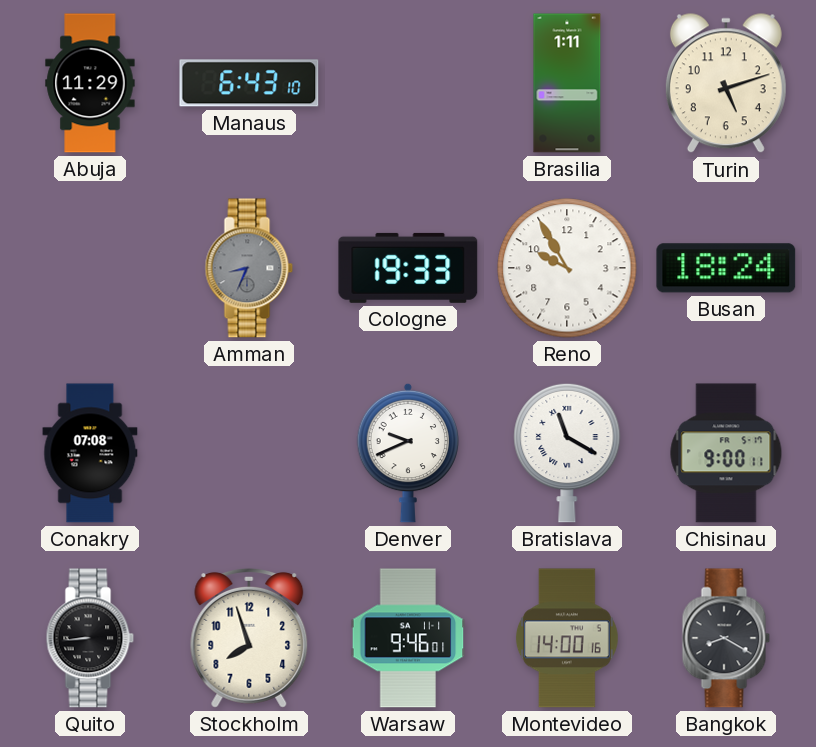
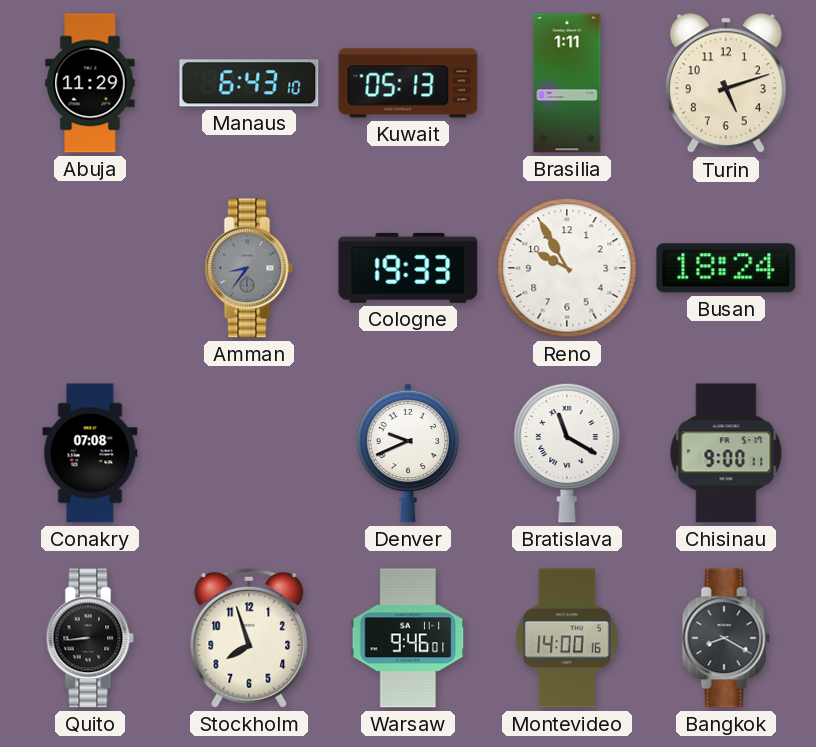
Kuwait: none -> 05:13
Amman: 8:34 -> 8:36
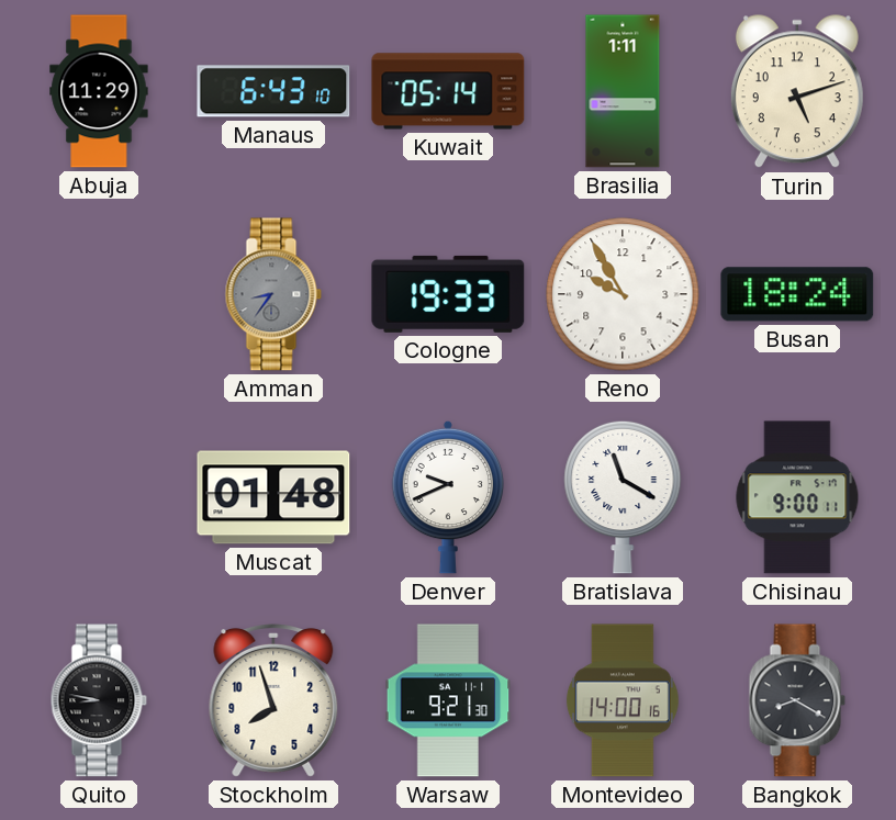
Kuwait: 05:13 -> 05:14
Conakry: 07:08 -> none
Muscat: none -> 01:48
Quito: 8:44 -> 8:47
Warsaw: 9:46 -> 9:21
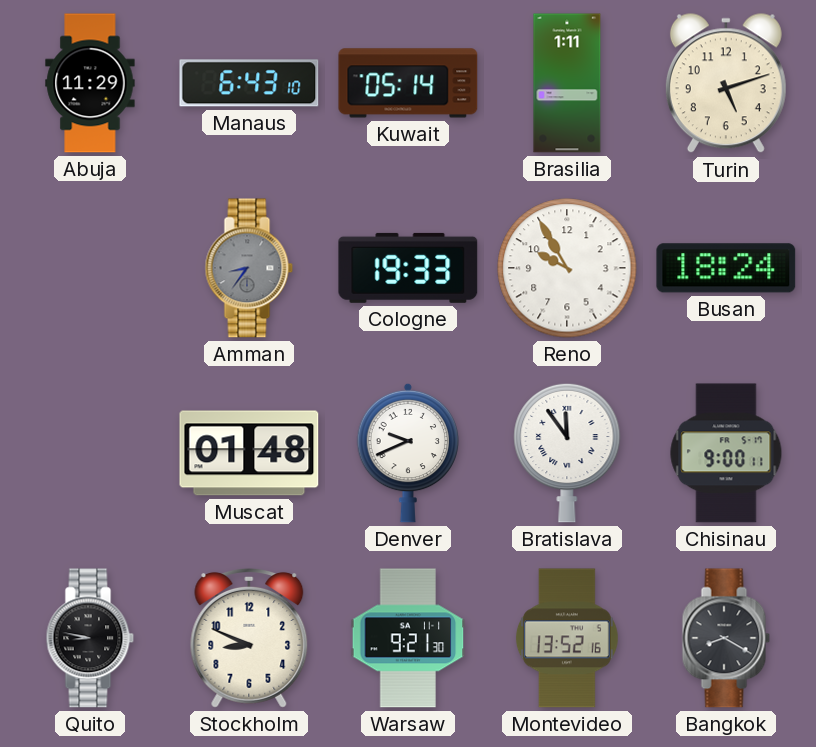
Bratislava: 11:20 -> 11:54
Stockholm: 7:57 -> 8:49
Montevideo: 14:00 -> 13:52
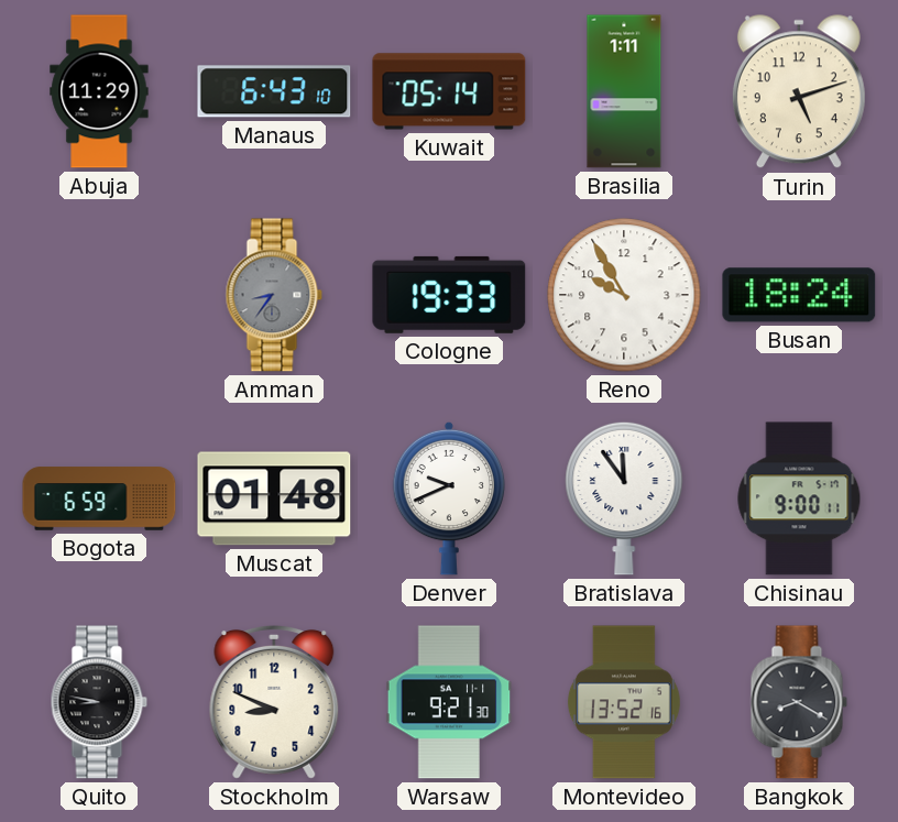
Bogota: none -> 6:59
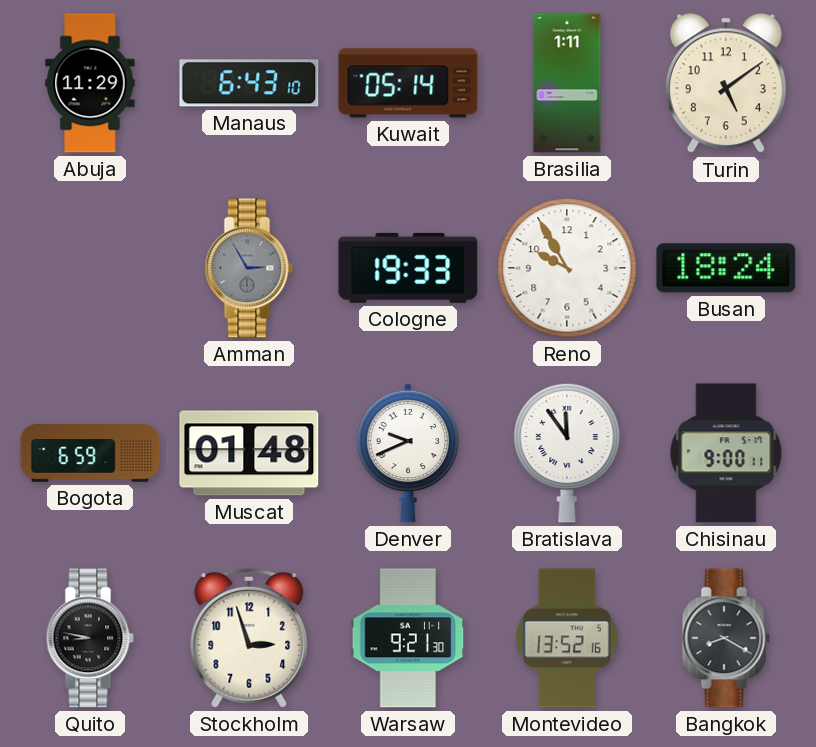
Turin: 5:12 -> 5:09
Amman: 8:36 -> 2:55
Stockholm: 8:49 -> 2:57
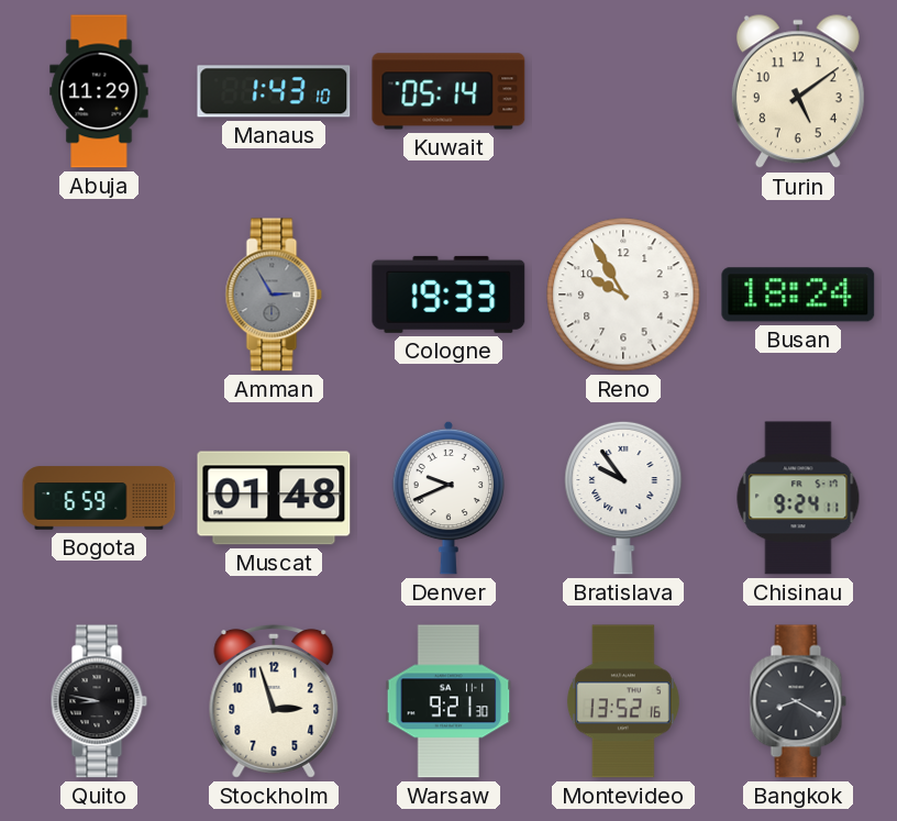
Manaus: 6:43 -> 1:43
Brasilia: 1:11 -> none
Bratislava: 11:54 -> 9:54
Chisinau: 9:00 -> 9:24
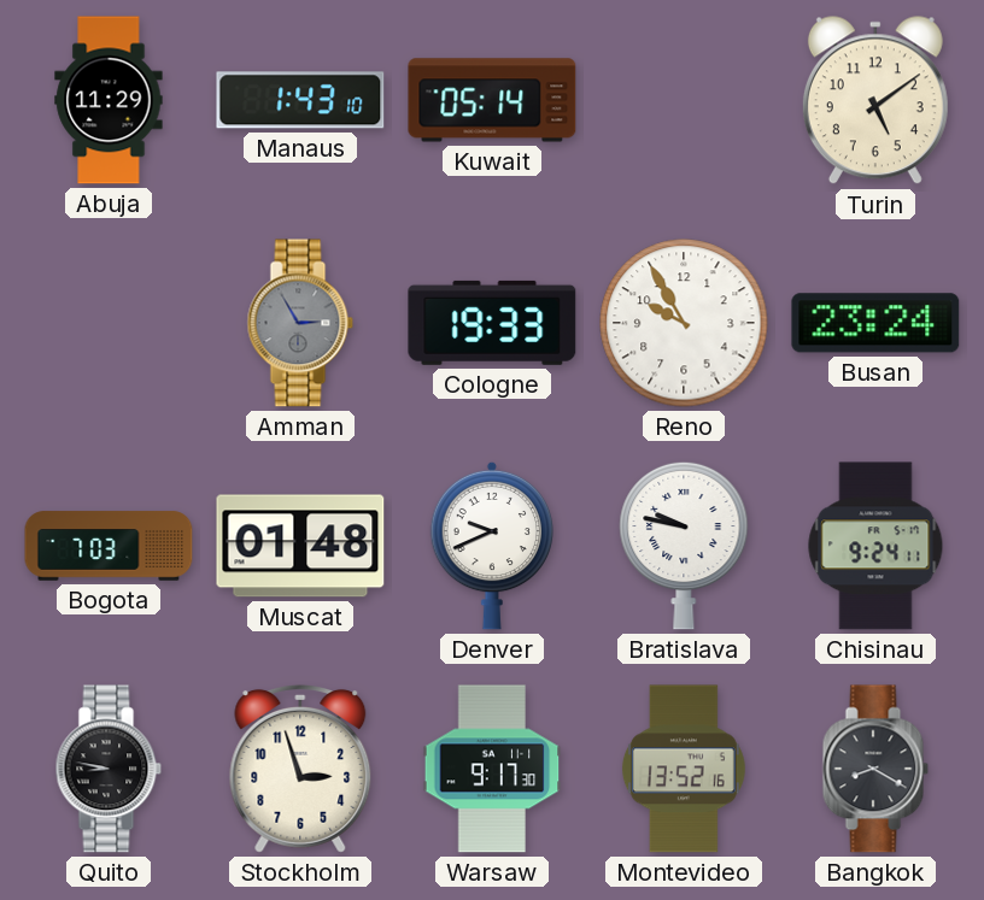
Busan: 18:24 -> 23:24
Bogota: 6:59 -> 7:03
Bratislava: 9:54 -> 9:47
Warsaw: 9:21 -> 9:17
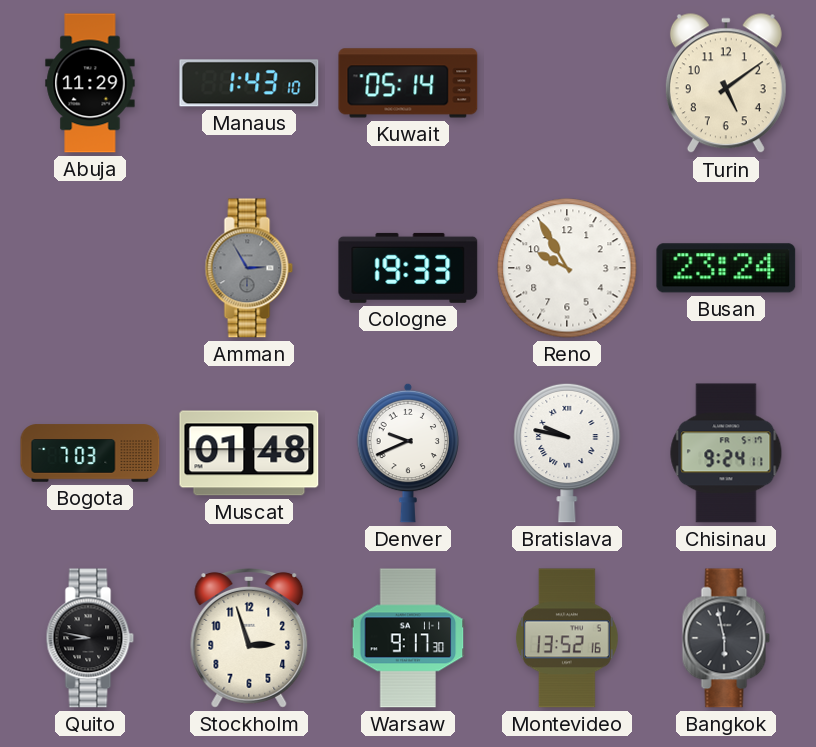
Bangkok: 8:20 -> 5:58
